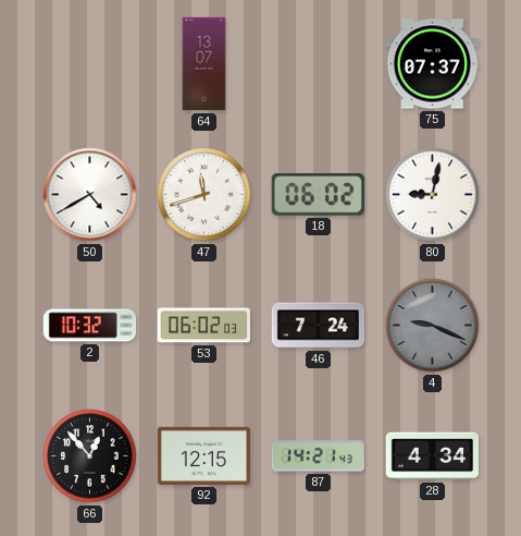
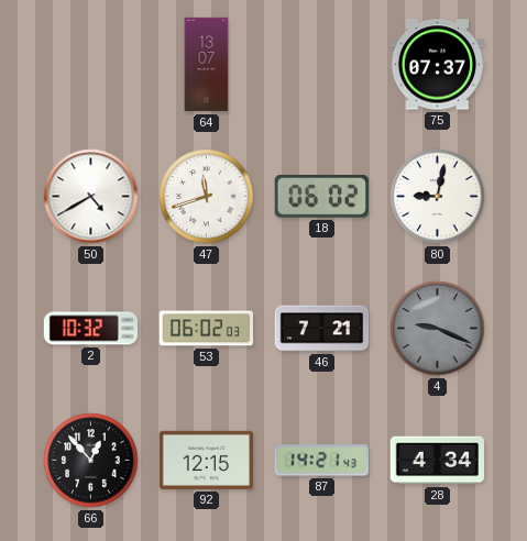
46: 7:24 -> 7:21
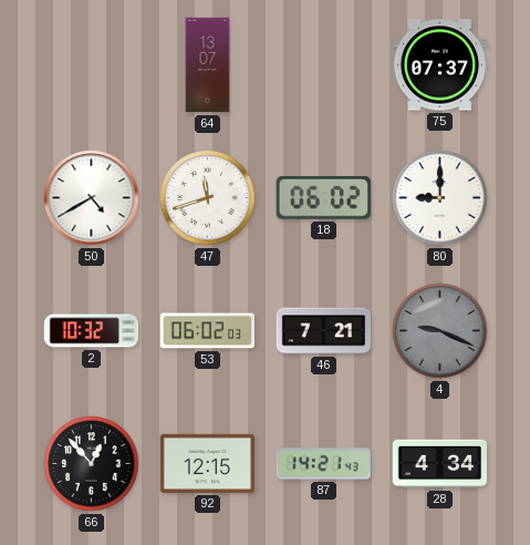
80: 9:02 -> 9:00
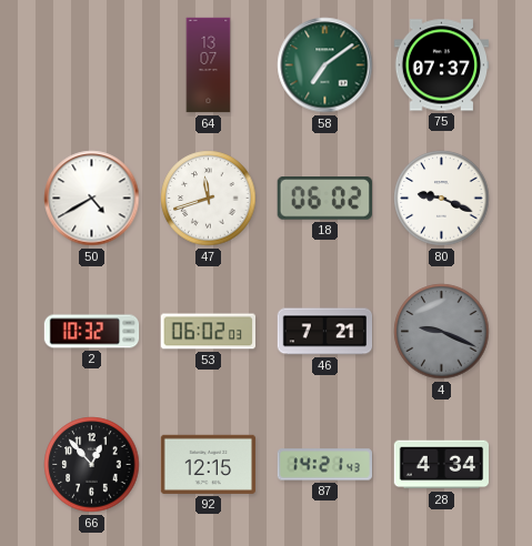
58: none -> 7:09
80: 9:00 -> 9:19
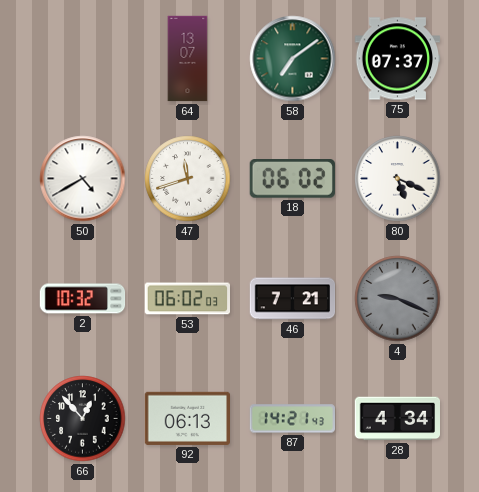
80: 9:19 -> 5:19
92: 12:15 -> 06:13
